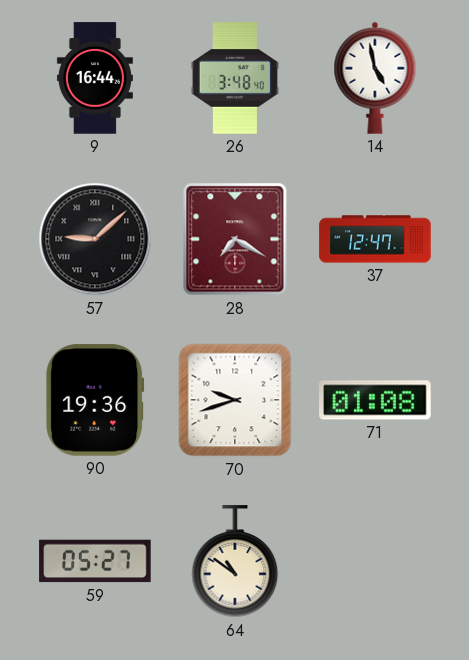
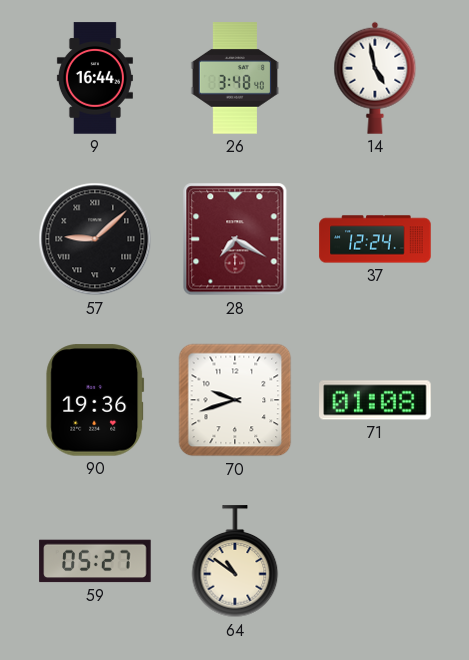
37: 12:47 -> 12:24
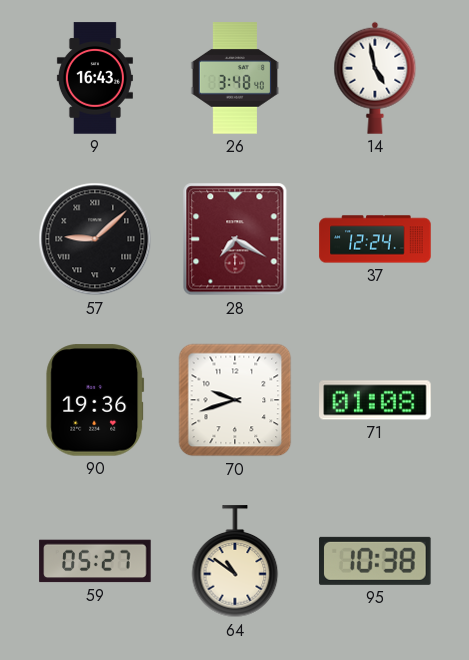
9: 16:44 -> 16:43
95: none -> 10:38
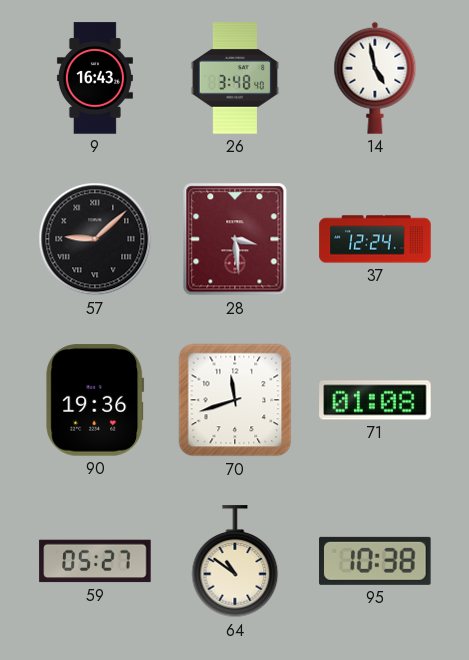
28: 7:20 -> 3:29
70: 9:42 -> 11:42
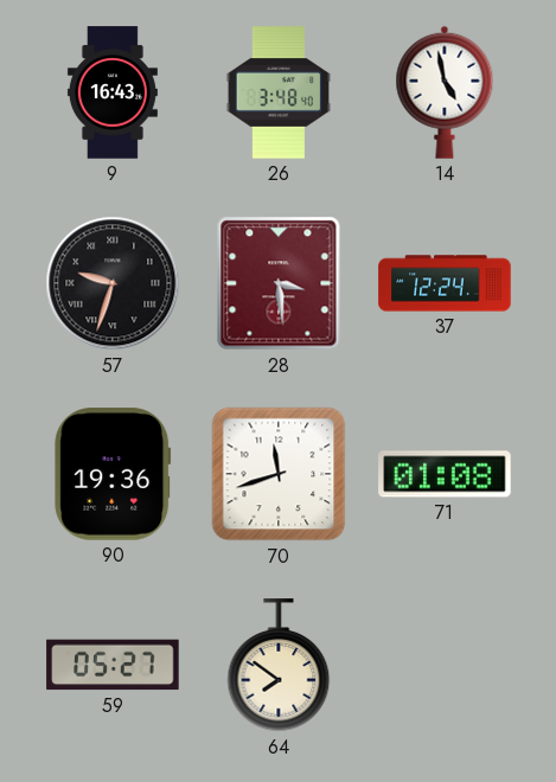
57: 9:08 -> 9:33
64: 10:51 -> 7:51
95: 10:38 -> none
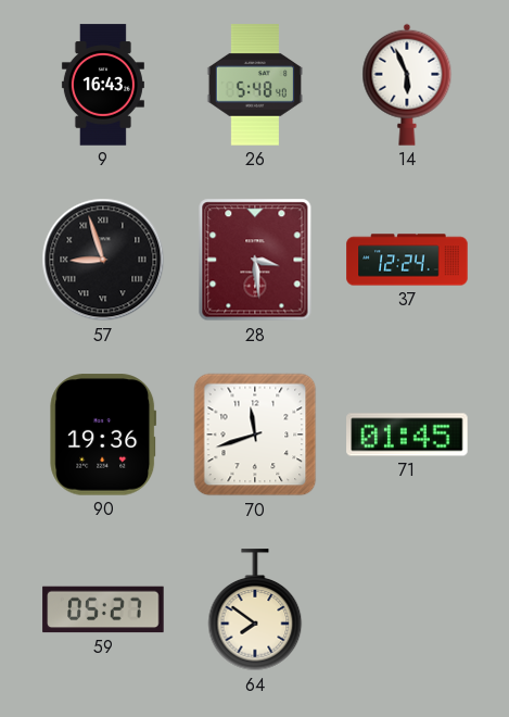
26: 3:48 -> 5:48
14: 4:58 -> 5:56
57: 9:33 -> 8:57
71: 01:08 -> 01:45
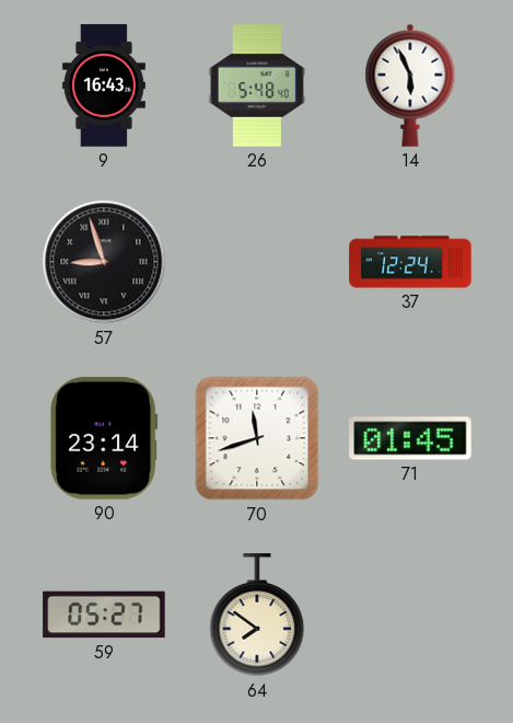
28: 3:29 -> none
90: 19:36 -> 23:14
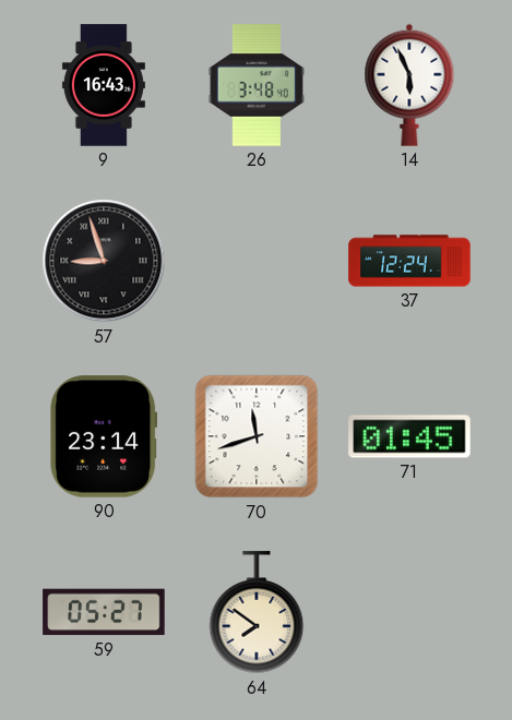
26: 5:48 -> 3:48
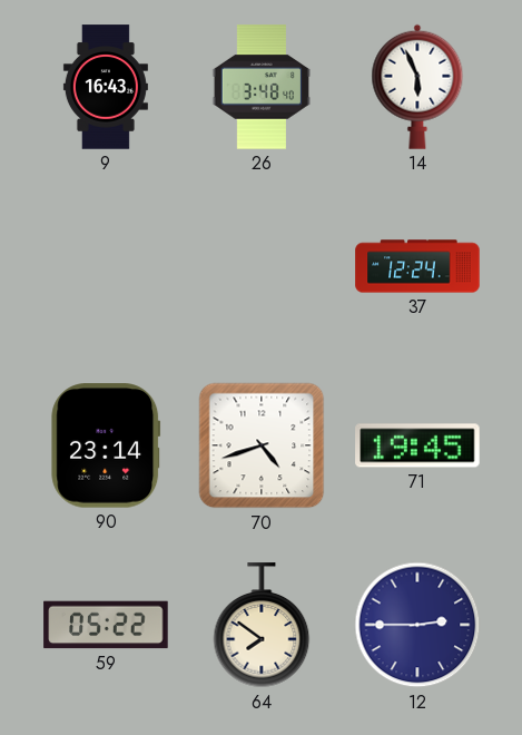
57: 8:57 -> none
70: 11:42 -> 4:42
71: 01:45 -> 19:45
59: 05:27 -> 05:22
12: none -> 2:45
